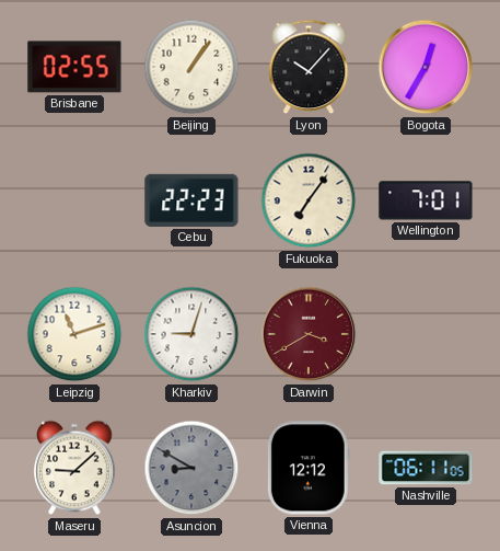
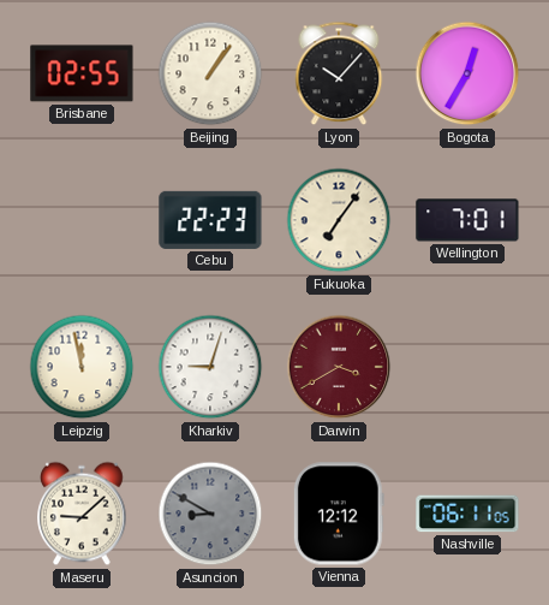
Leipzig: 11:12 -> 11:58
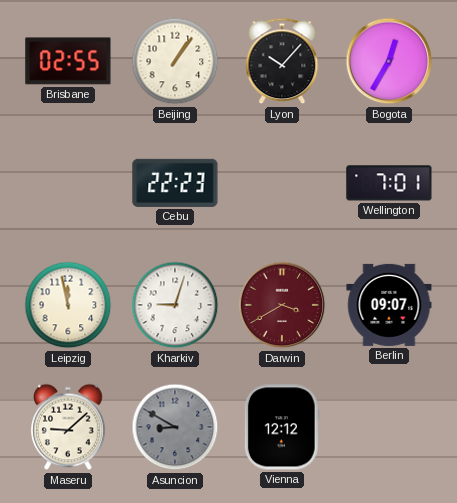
Fukuoka: 7:06 -> none
Berlin: none -> 09:07
Nashville: 06:11 -> none
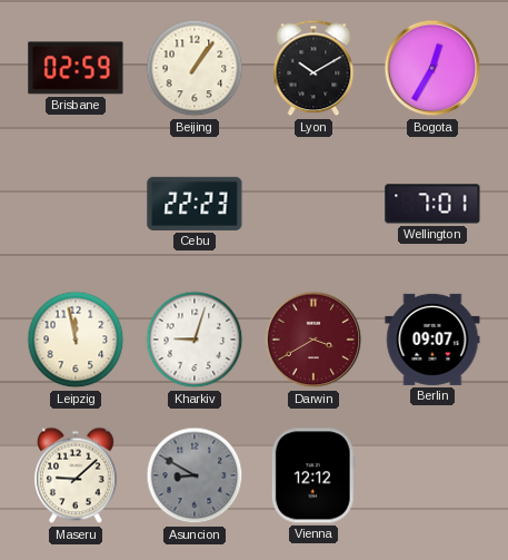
Brisbane: 02:55 -> 02:59
Lyon: 10:07 -> 10:10
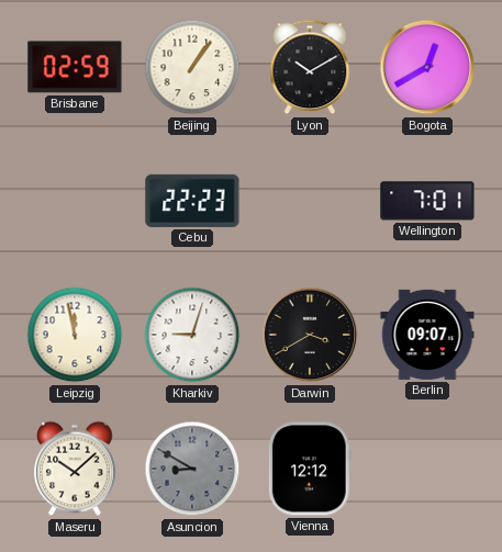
Bogota: 12:35 -> 12:40
Darwin dial: burgundy -> black
Maseru: 9:08 -> 10:08
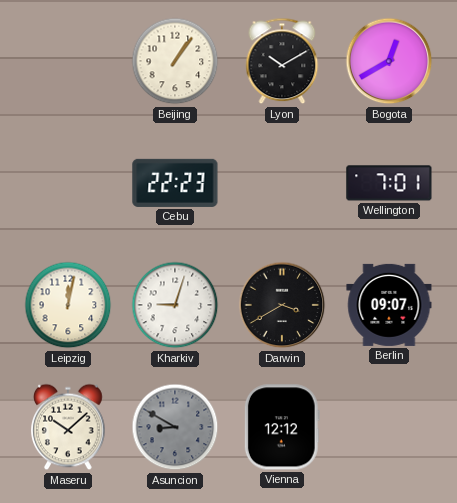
Brisbane: 02:59 -> none
Leipzig: 11:58 -> 12:02
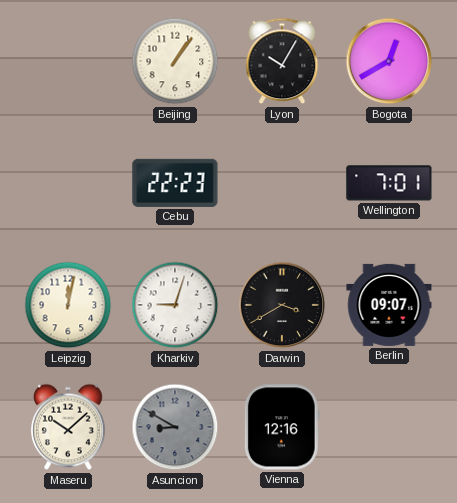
Lyon: 10:10 -> 10:05
Vienna: 12:12 -> 12:16
